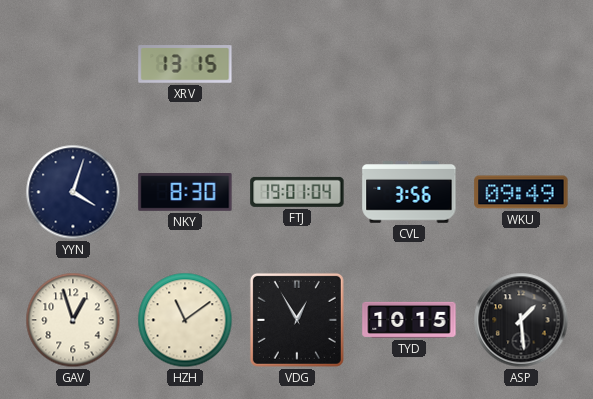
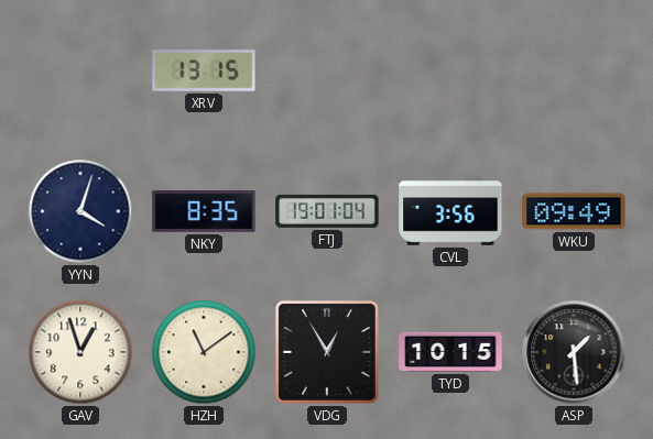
NKY: 8:30 -> 8:35
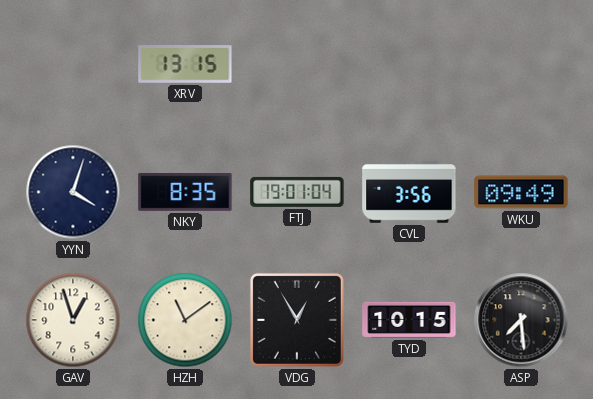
ASP: 1:29 -> 7:29
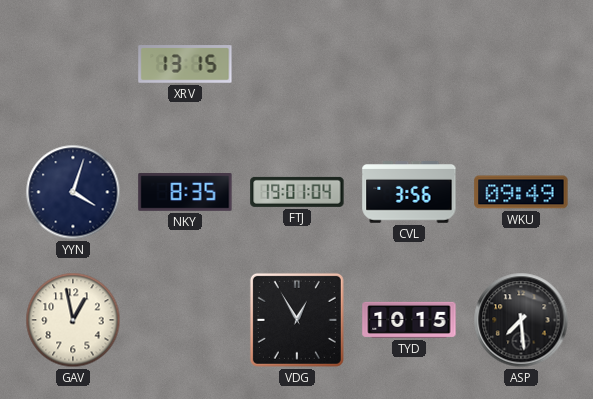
GAV: 12:57 -> 12:58
HZH: 11:09 -> none
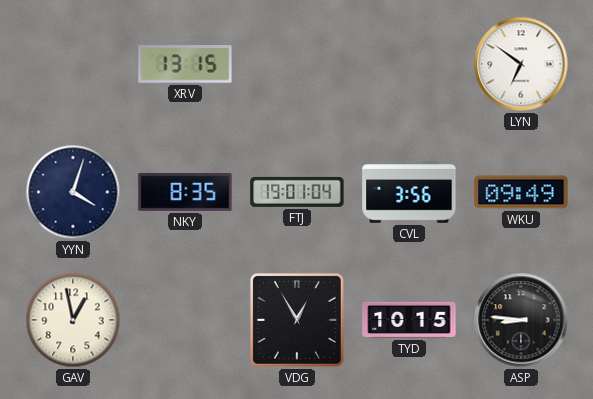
LYN: none -> 6:51
ASP: 7:29 -> 8:46
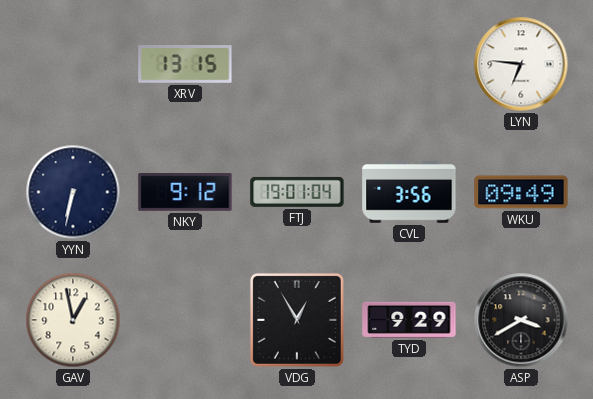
LYN: 6:51 -> 6:46
YYN: 4:03 -> 6:32
NKY: 8:35 -> 9:12
TYD: 10:15 -> 9:29
ASP: 8:46 -> 3:40
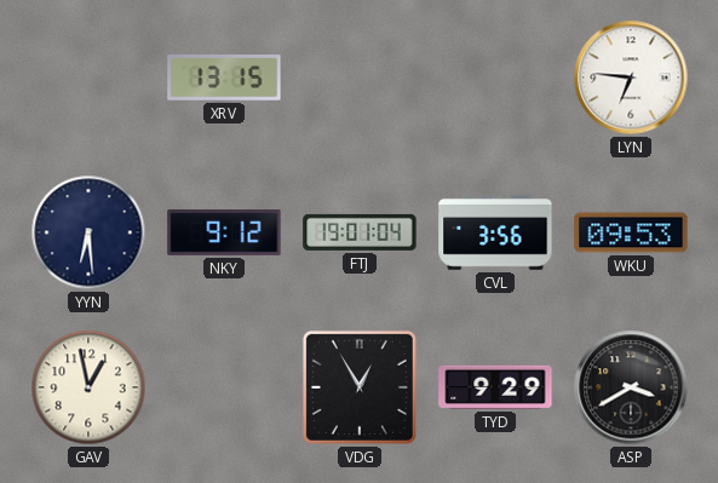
YYN: 6:32 -> 6:29
WKU: 09:49 -> 09:53
